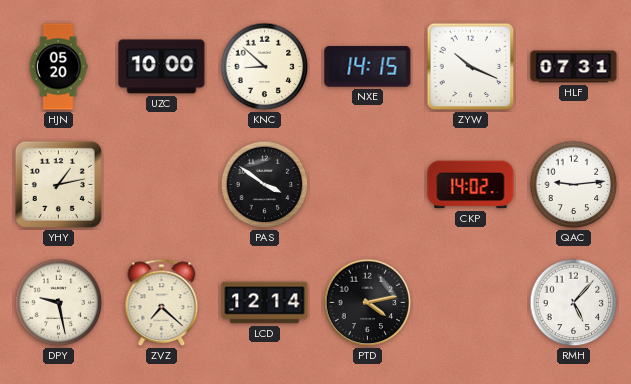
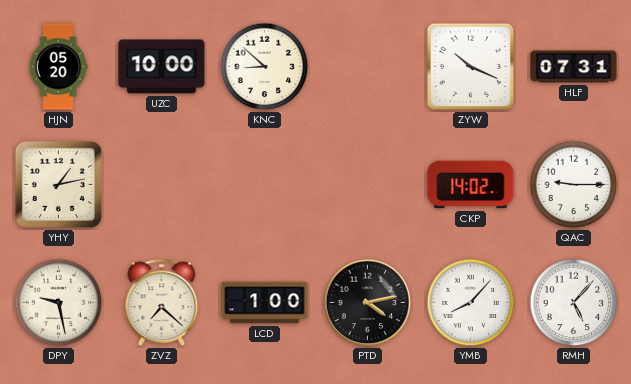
NXE: 14:15 -> none
PAS: 3:51 -> none
QAC: 9:14 -> 9:15
LCD: 12:14 -> 1:00
YMB: none -> 8:07
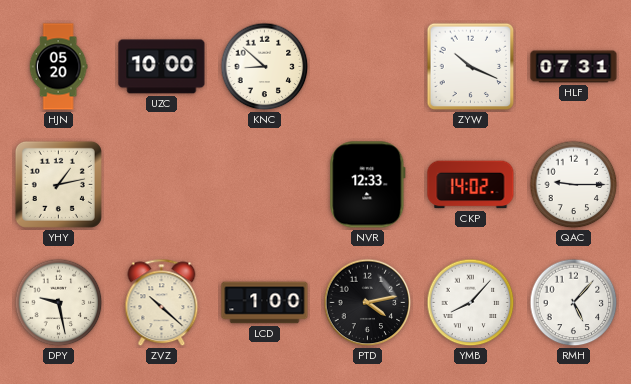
NVR: none -> 12:33
ZVZ: 7:22 -> 10:22
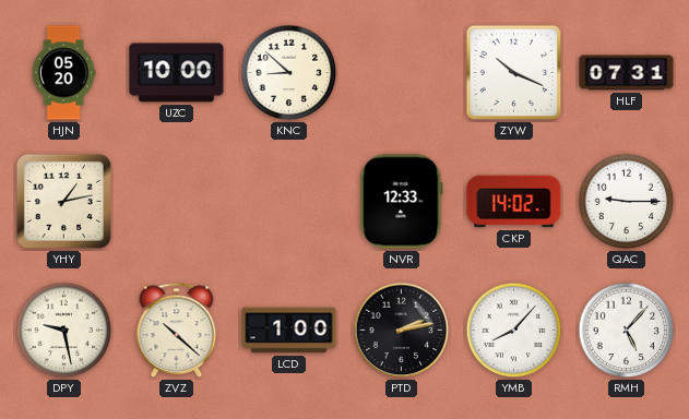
PTD: 4:13 -> 2:13
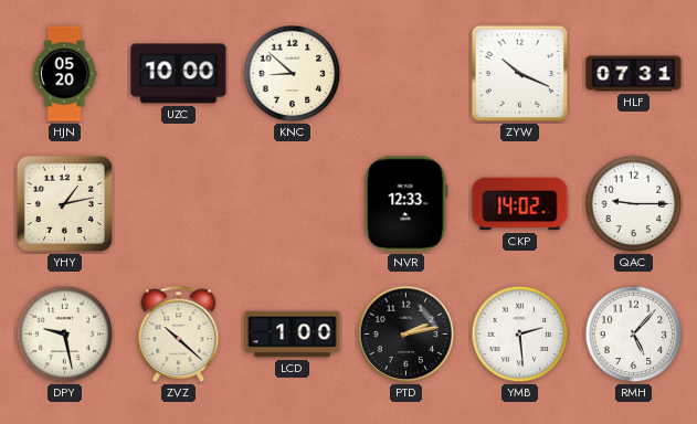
YMB: 8:07 -> 2:29
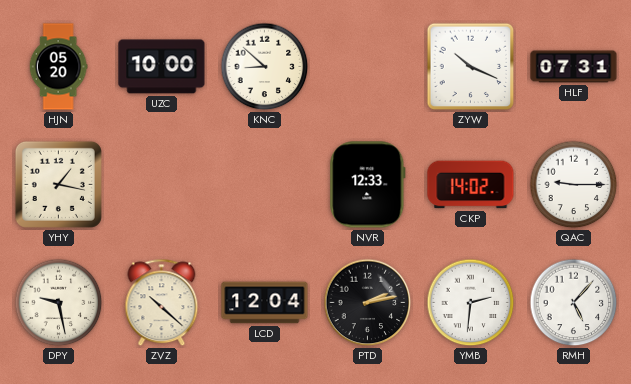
YHY: 1:13 -> 1:17
LCD: 1:00 -> 12:04
YMB: 2:29 -> 2:31
